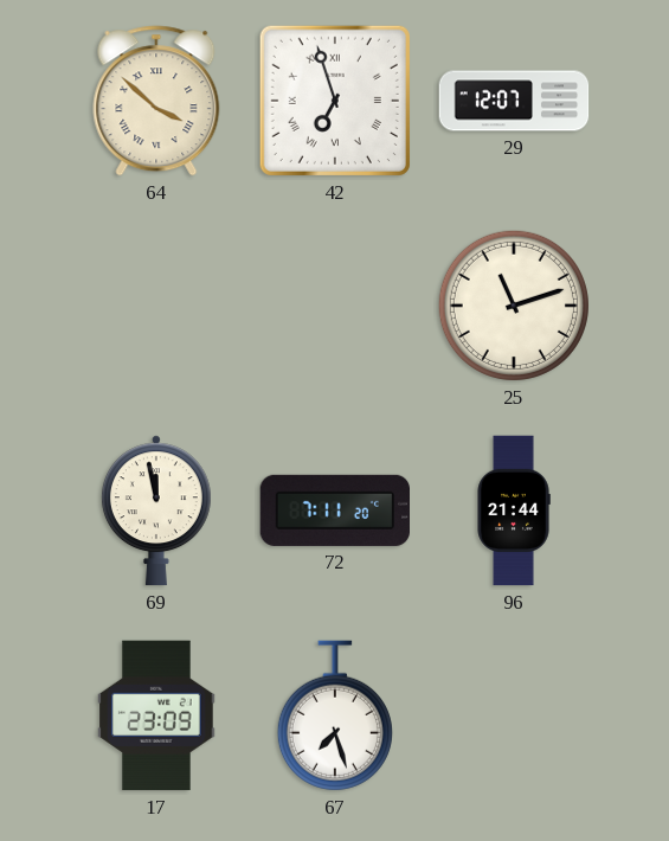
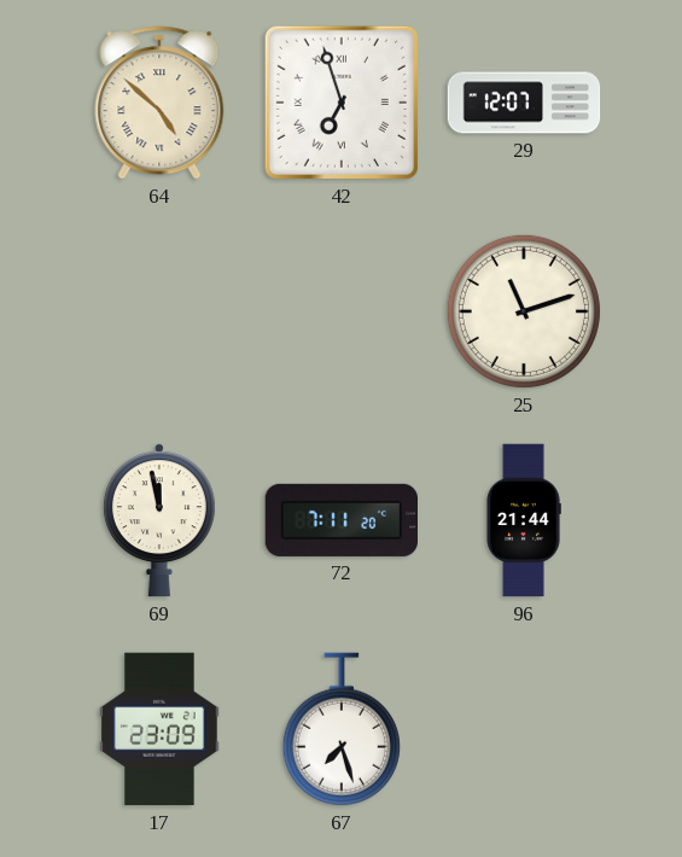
64: 3:52 -> 4:52
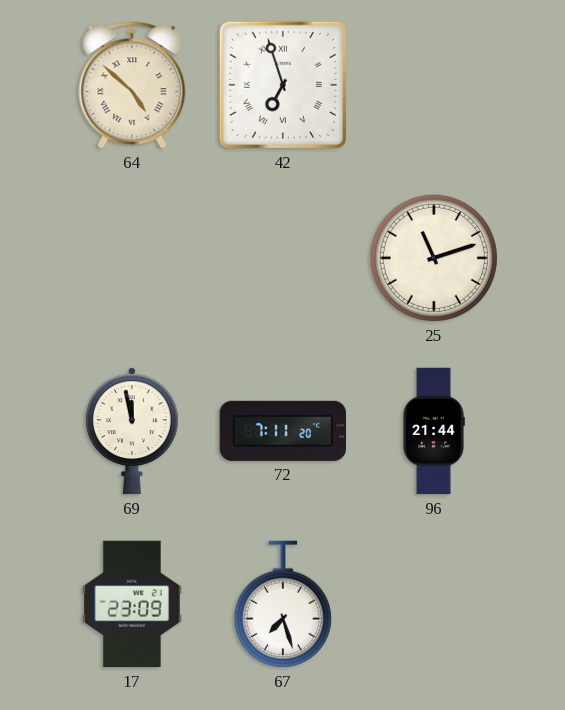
29: 12:07 -> none
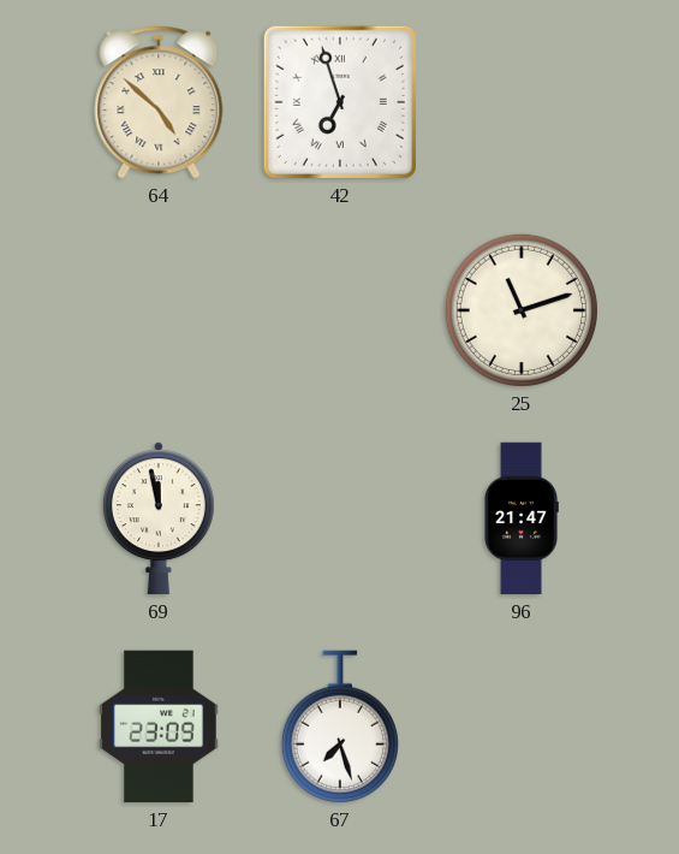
72: 7:11 -> none
96: 21:44 -> 21:47
